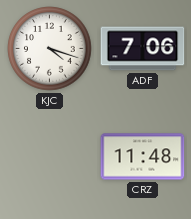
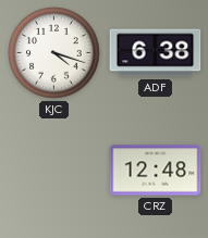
ADF: 7:06 -> 6:38
CRZ: 11:48 -> 12:48
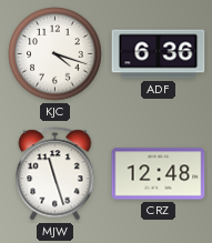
ADF: 6:38 -> 6:36
MJW: none -> 11:27
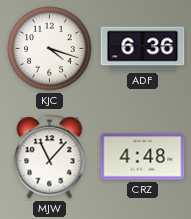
MJW: 11:27 -> 11:07
CRZ: 12:48 -> 4:48
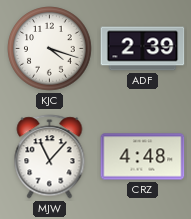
ADF: 6:36 -> 2:39
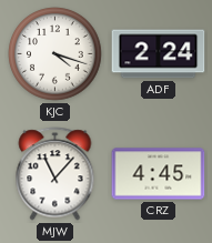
ADF: 2:39 -> 2:24
CRZ: 4:48 -> 4:45
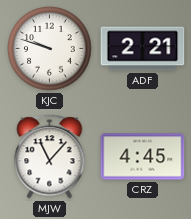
KJC: 4:18 -> 9:48
ADF: 2:24 -> 2:21
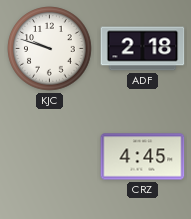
ADF: 2:21 -> 2:18
MJW: 11:07 -> none
